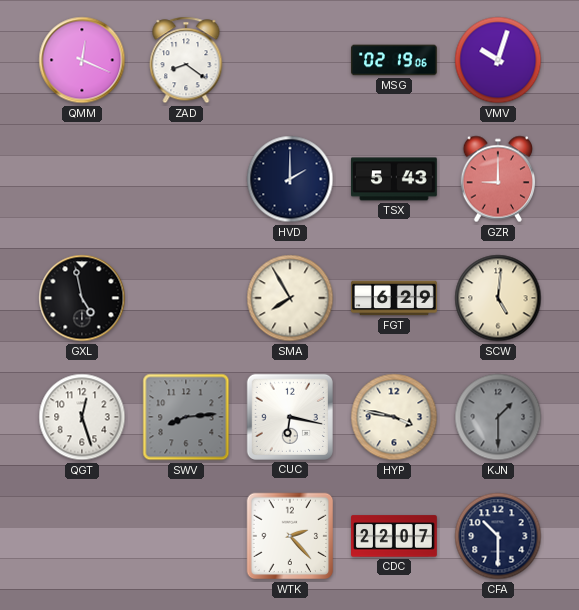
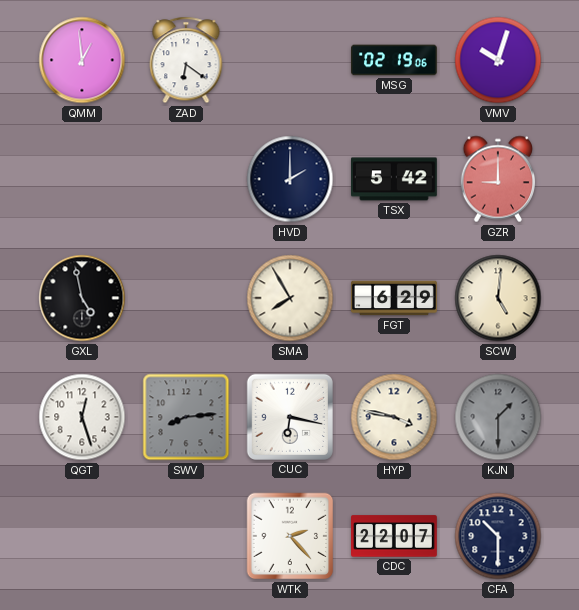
QMM: 12:19 -> 12:59
ZAD: 8:21 -> 6:21
TSX: 5:43 -> 5:42
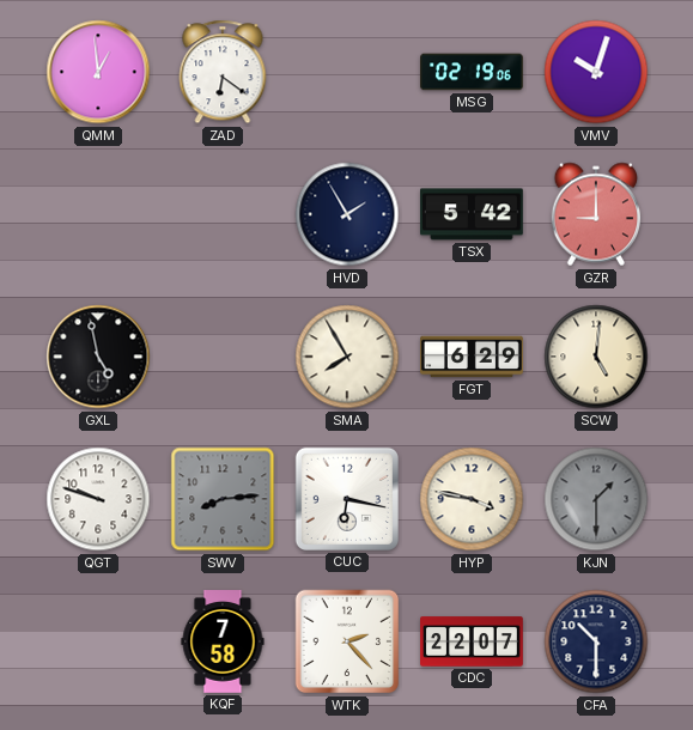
HVD: 2:00 -> 1:55
QGT: 12:27 -> 9:48
KQF: none -> 7:58
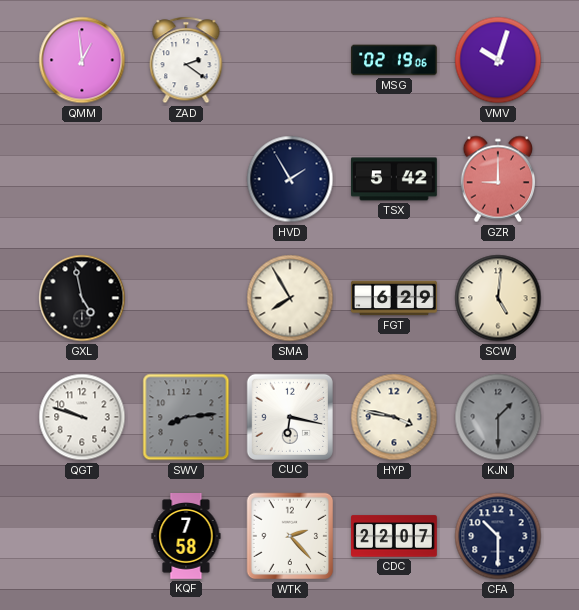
ZAD: 6:21 -> 2:21
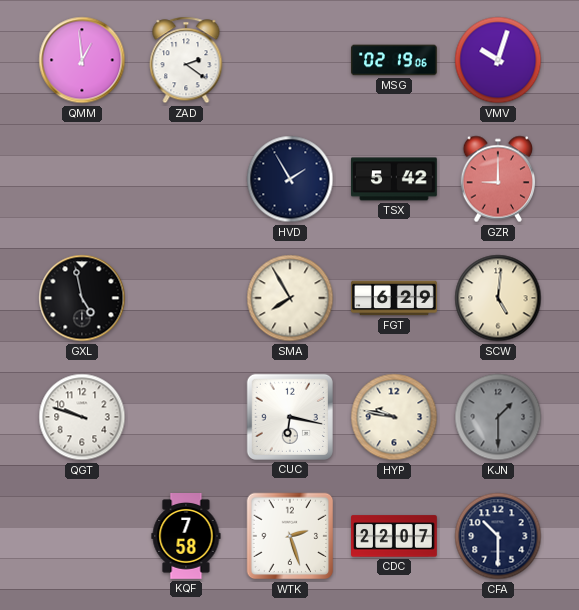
SWV: 8:14 -> none
HYP: 3:47 -> 9:47
WTK: 2:23 -> 2:27
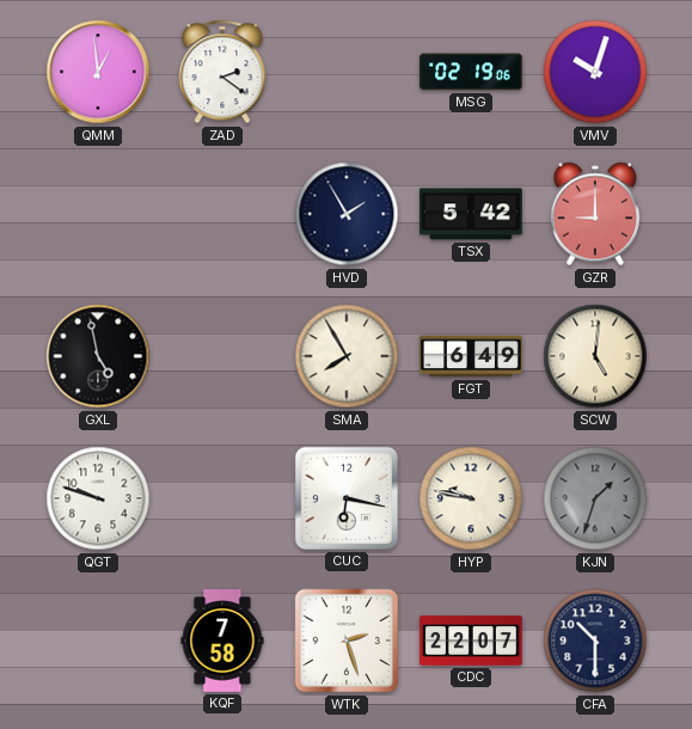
FGT: 6:29 -> 6:49
KJN: 1:30 -> 1:33
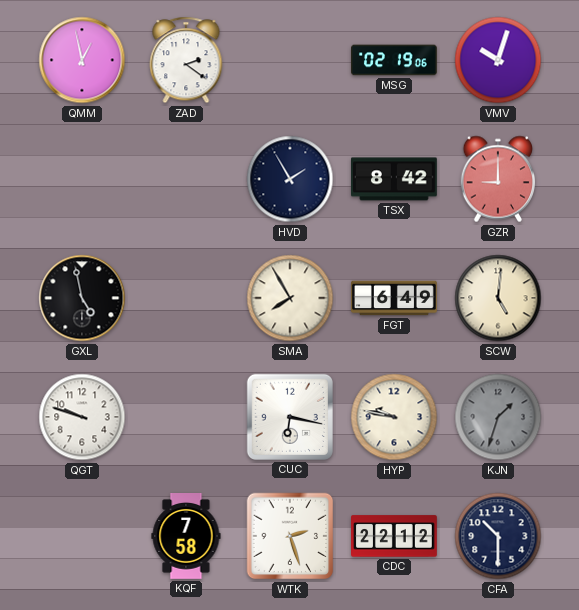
QMM: 12:59 -> 12:58
TSX: 5:42 -> 8:42
CDC: 22:07 -> 22:12
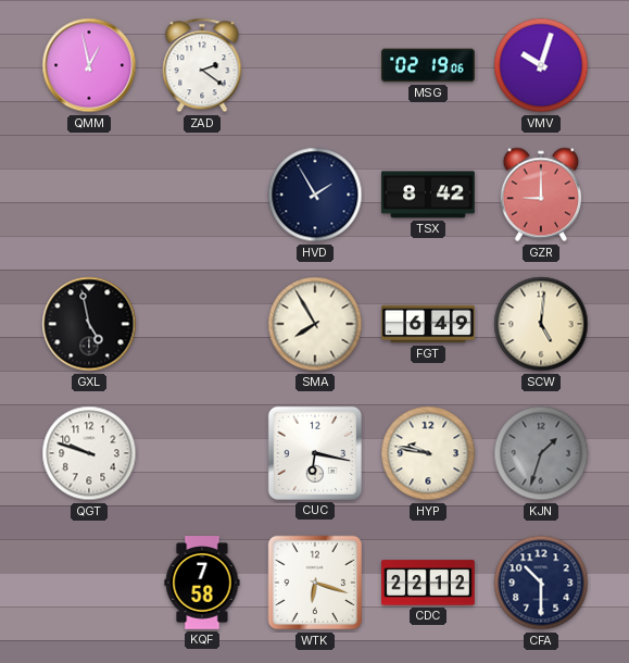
WTK: 2:27 -> 6:18
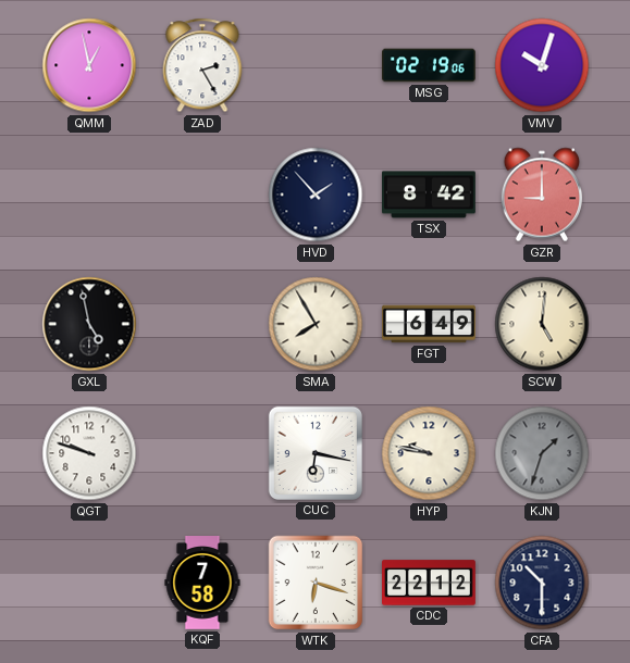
ZAD: 2:21 -> 2:25
HVD: 1:55 -> 1:53
